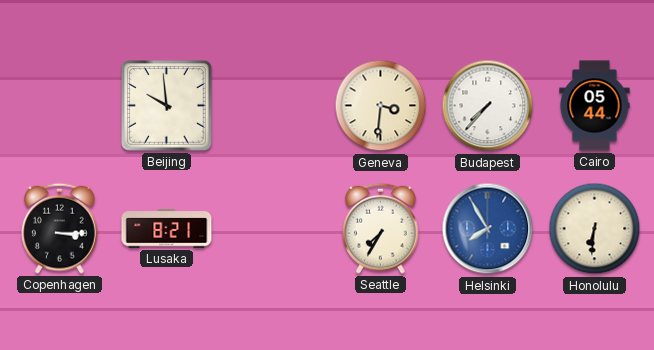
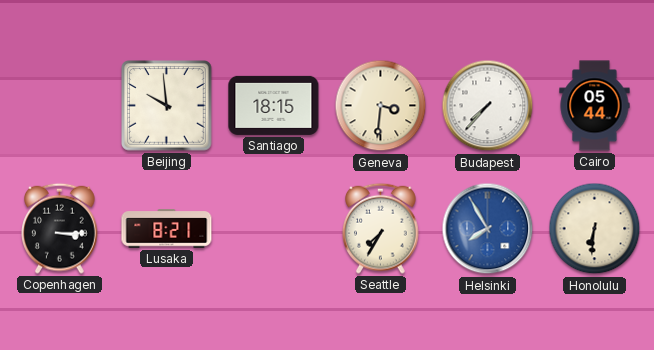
Santiago: none -> 18:15
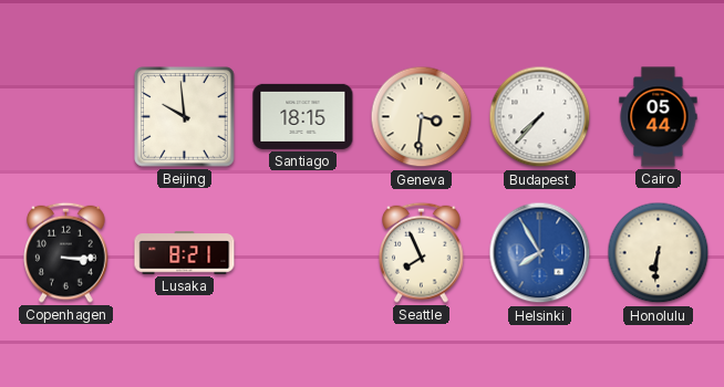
Seattle: 7:35 -> 7:56
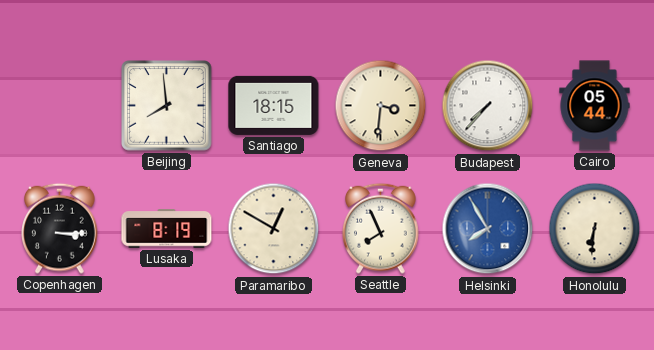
Beijing: 9:59 -> 7:59
Lusaka: 8:21 -> 8:19
Paramaribo: none -> 12:50
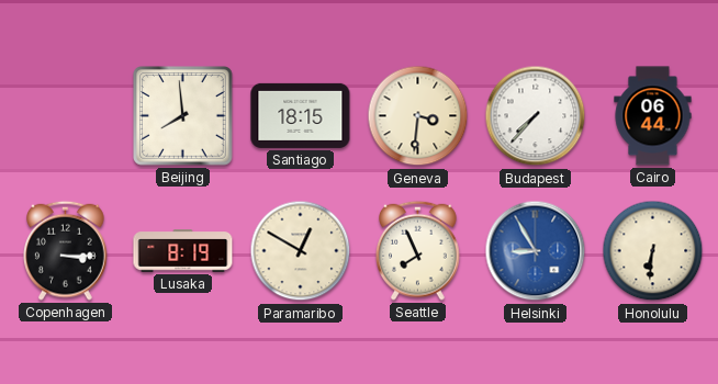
Cairo: 05:44 -> 06:44
Helsinki: 7:55 -> 8:55
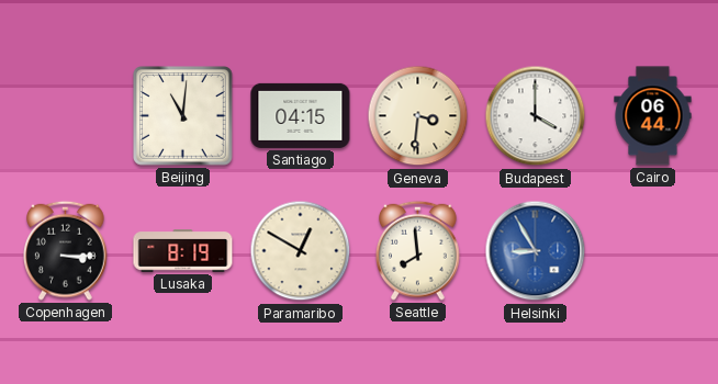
Beijing: 7:59 -> 11:01
Santiago: 18:15 -> 04:15
Budapest: 7:37 -> 4:00
Seattle: 7:56 -> 7:59
Honolulu: 6:31 -> none
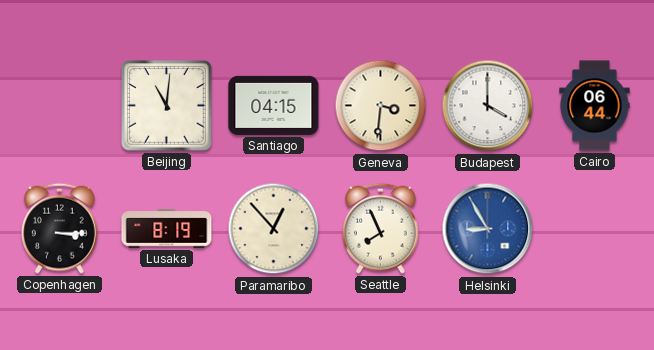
Paramaribo: 12:50 -> 12:53
Seattle: 7:59 -> 7:56
